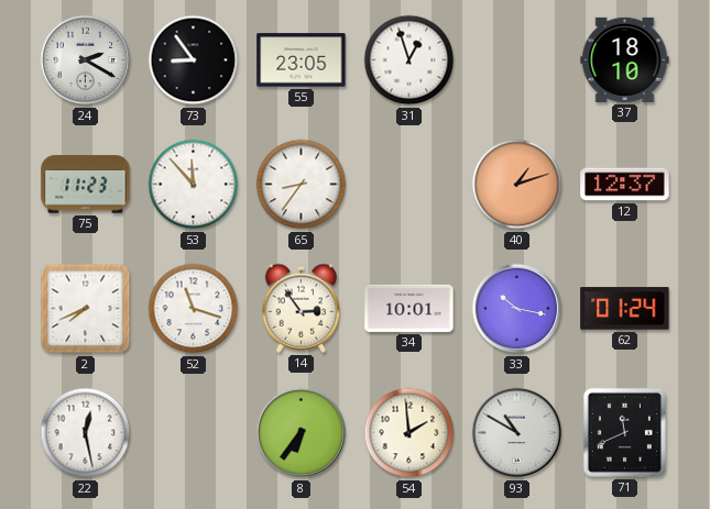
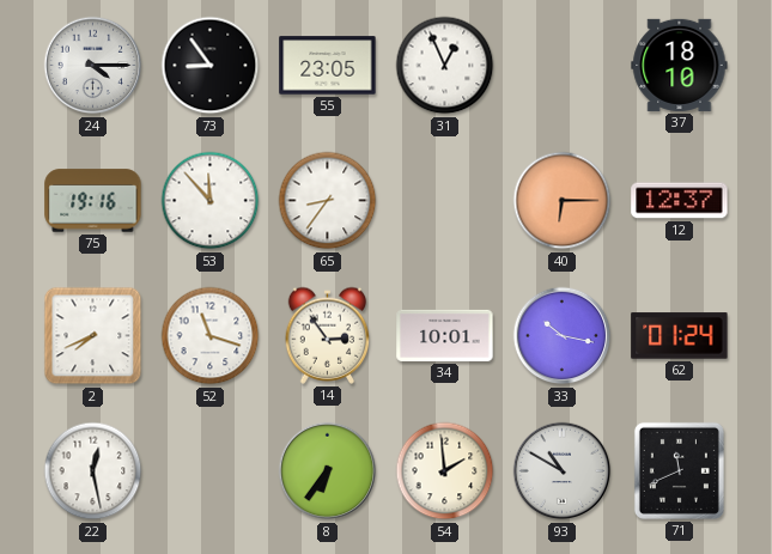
24: 2:20 -> 4:15
31: 12:57 -> 12:56
75: 11:23 -> 19:16
40: 1:12 -> 6:15
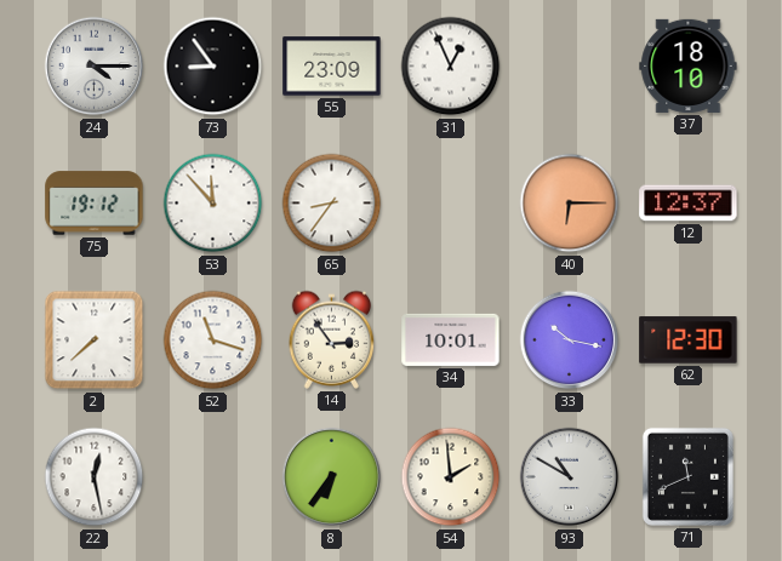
55: 23:05 -> 23:09
75: 19:16 -> 19:12
2: 7:41 -> 7:38
62: 01:24 -> 12:30
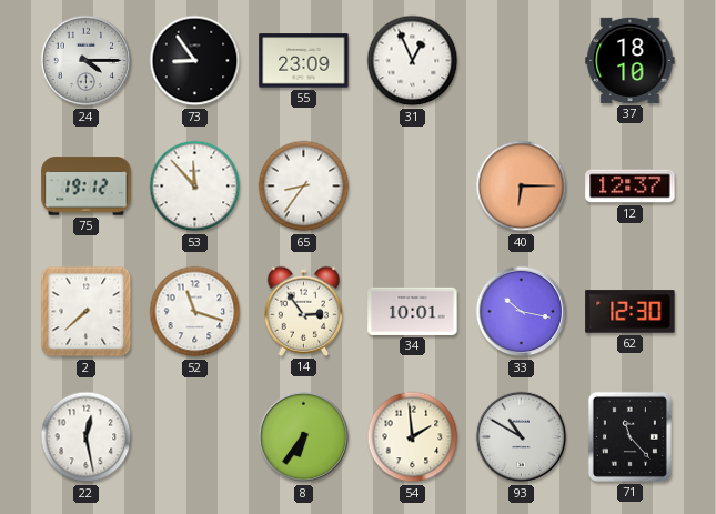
71: 11:41 -> 11:23
